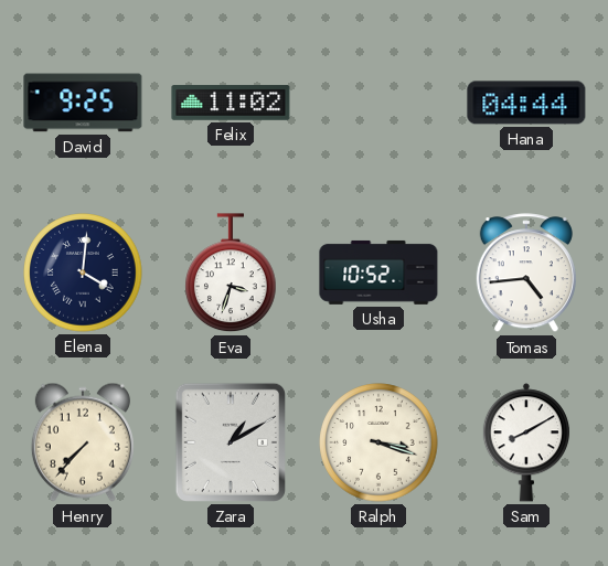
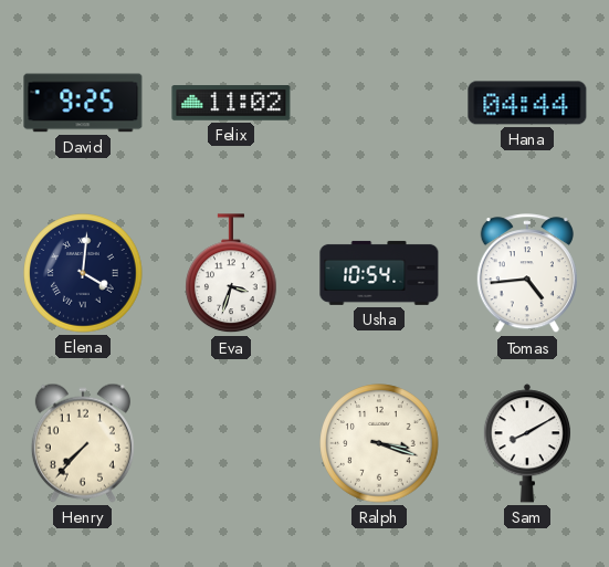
Usha: 10:52 -> 10:54
Zara: 1:10 -> none
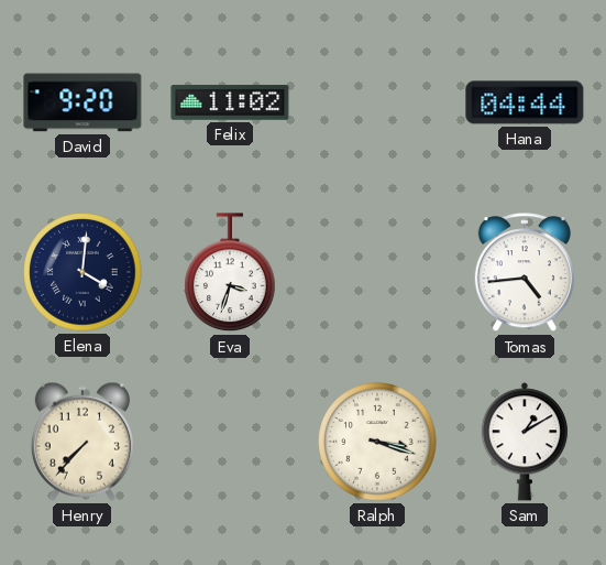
David: 9:25 -> 9:20
Usha: 10:54 -> none
Sam: 8:10 -> 1:10
